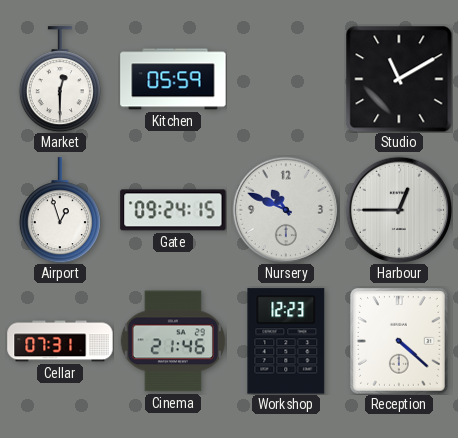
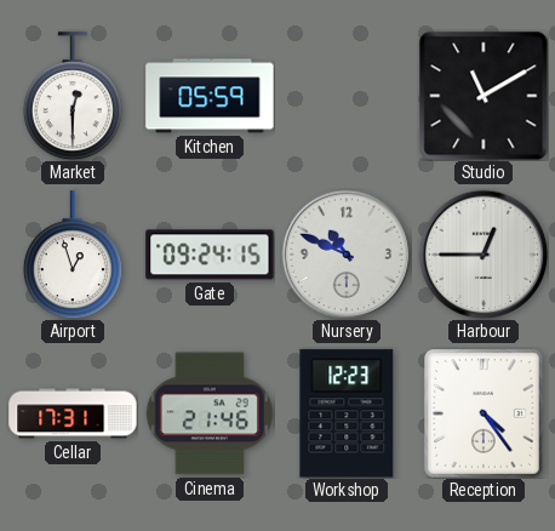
Cellar: 07:31 -> 17:31
Reception: 4:22 -> 4:24
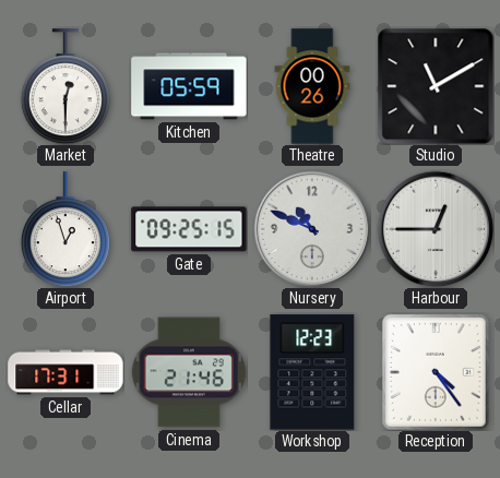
Theatre: none -> 00:26
Gate: 09:24 -> 09:25
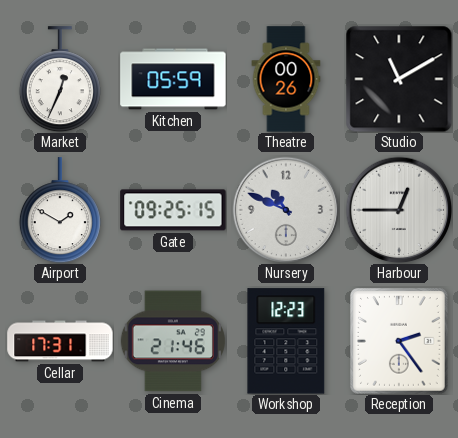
Market: 12:30 -> 12:34
Airport: 12:57 -> 1:50
Reception: 4:24 -> 2:24
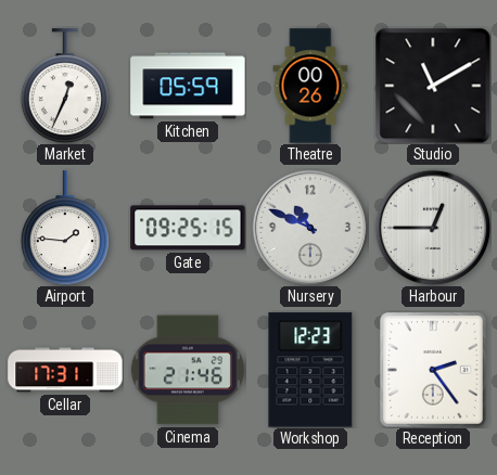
Airport: 1:50 -> 1:46
